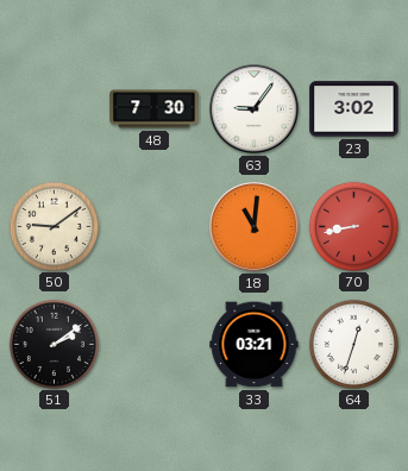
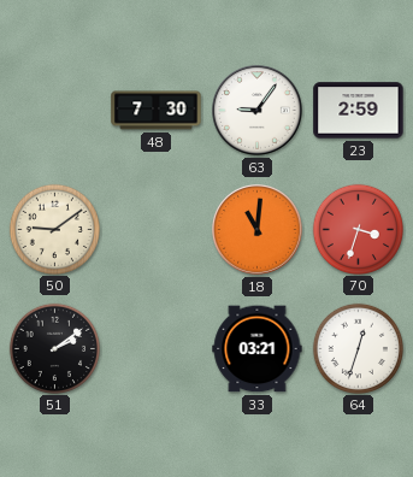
23: 3:02 -> 2:59
70: 8:43 -> 3:33
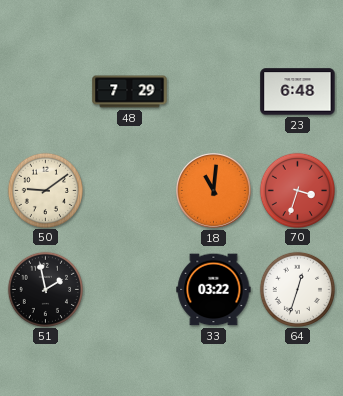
48: 7:30 -> 7:29
63: 9:06 -> none
23: 2:59 -> 6:48
51: 2:09 -> 1:58
33: 03:21 -> 03:22
